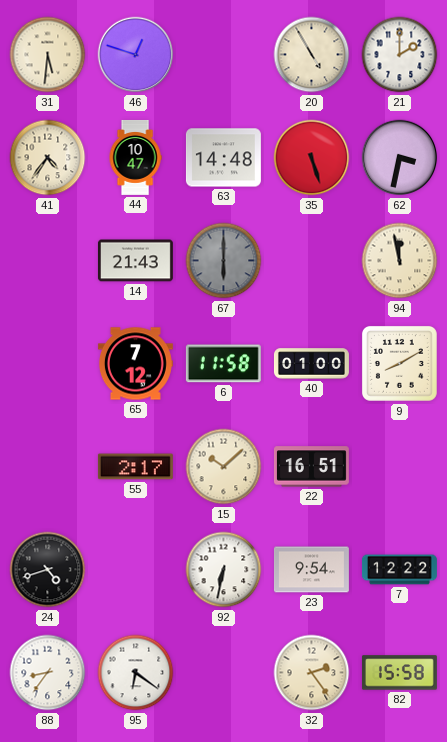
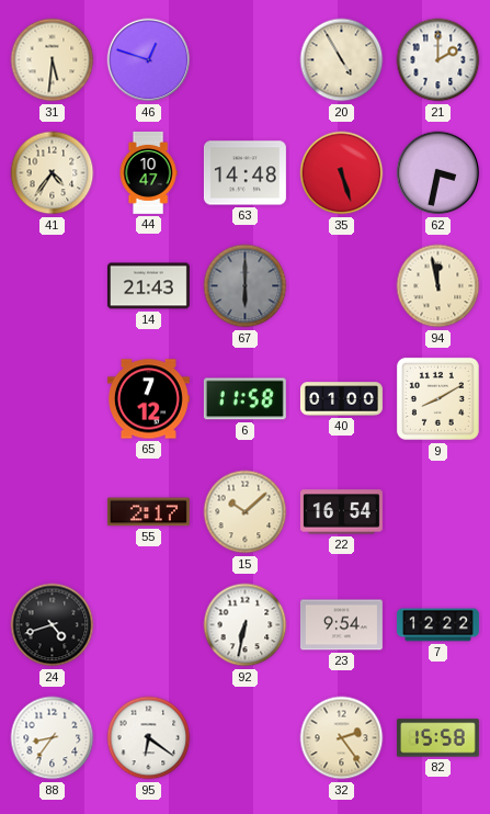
22: 16:51 -> 16:54
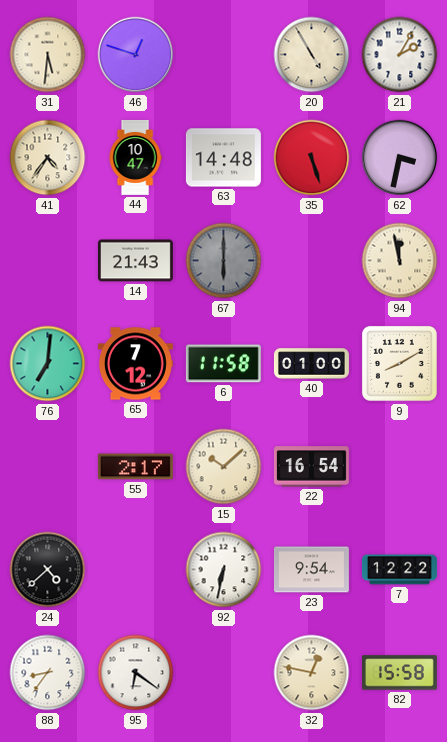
21: 2:00 -> 2:05
76: none -> 7:01
24: 4:42 -> 4:38
32: 2:24 -> 12:47
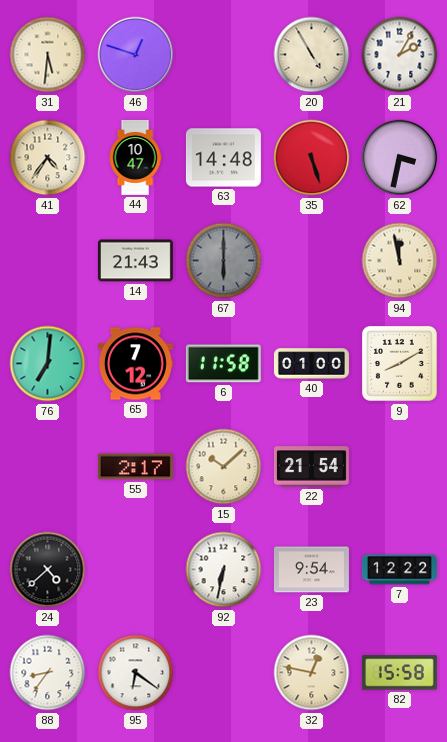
22: 16:54 -> 21:54
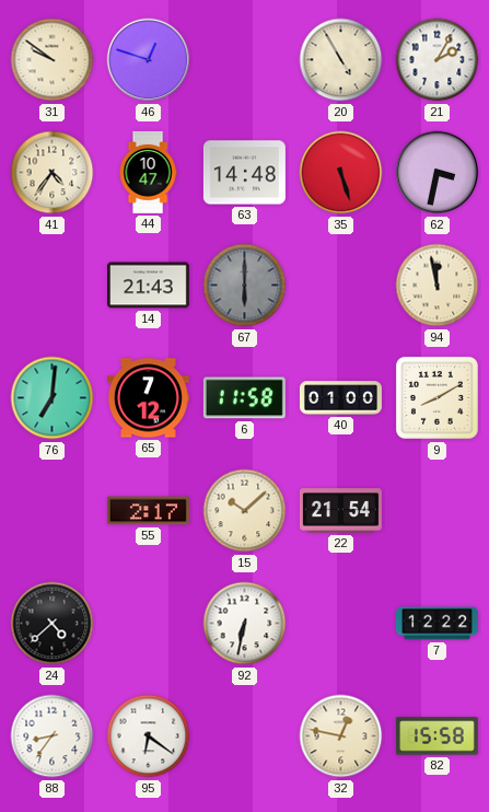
31: 5:31 -> 9:51
23: 9:54 -> none
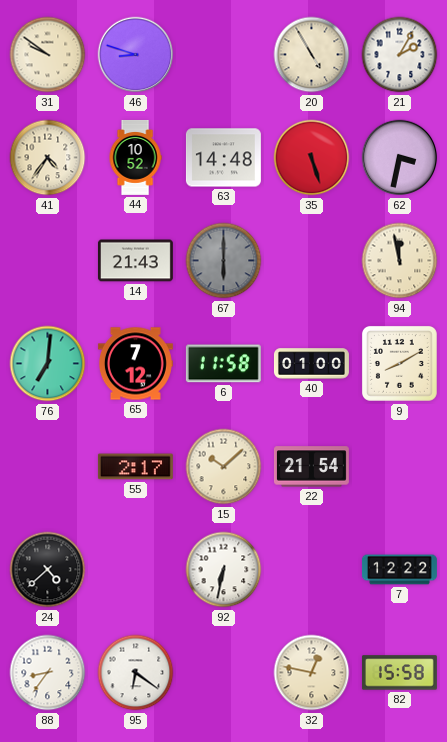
46: 12:48 -> 8:48
44: 10:47 -> 10:52
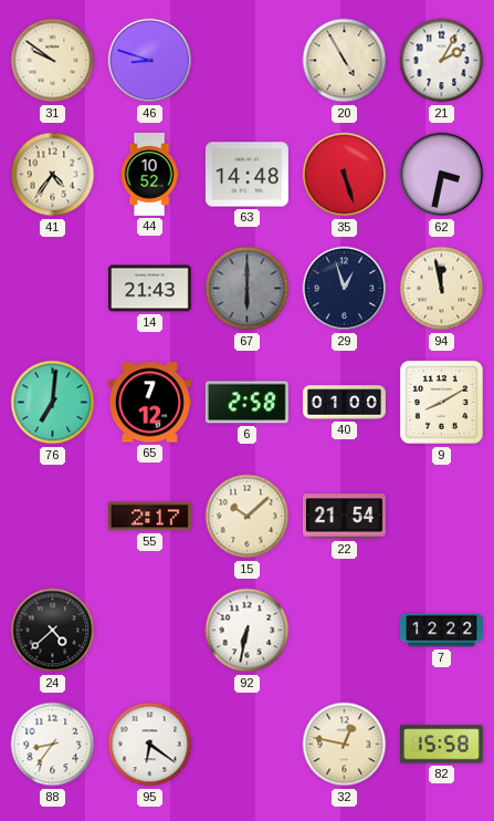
29: none -> 12:57
6: 11:58 -> 2:58
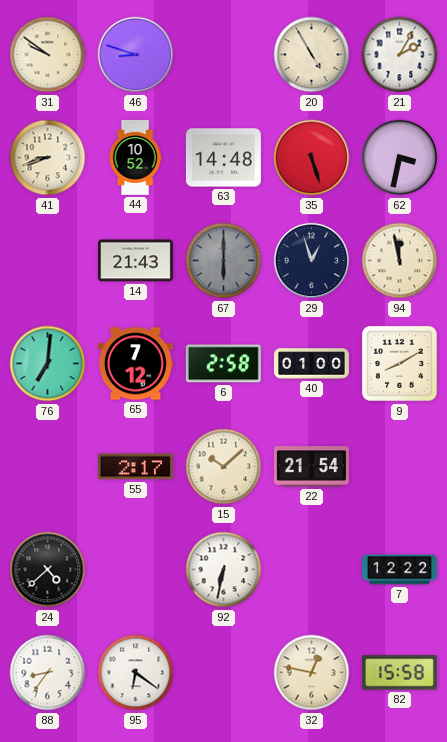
41: 4:36 -> 8:42
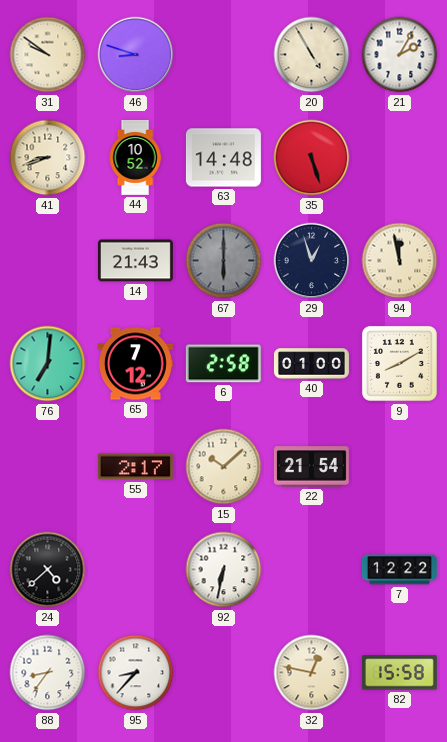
62: 3:32 -> none
95: 6:21 -> 8:37
